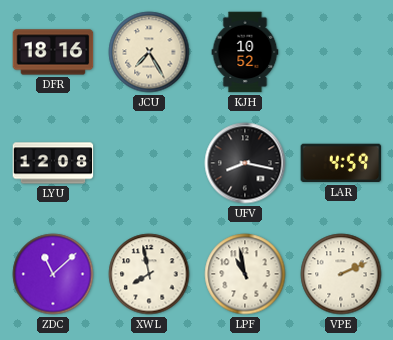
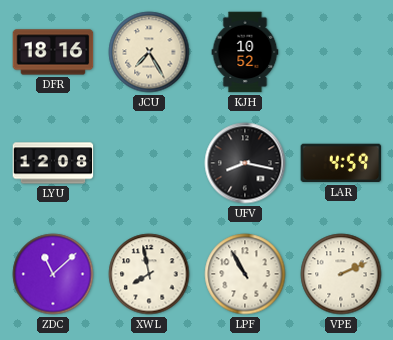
LPF: 10:58 -> 10:55
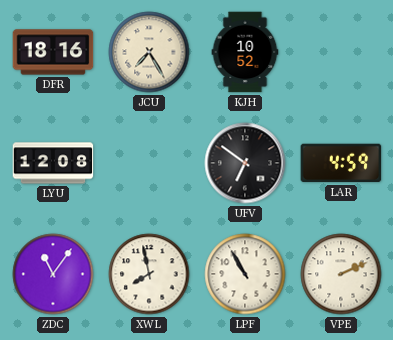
UFV: 8:17 -> 6:51
ZDC: 11:08 -> 11:06
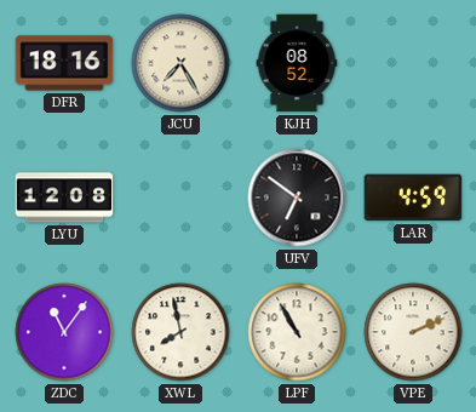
KJH: 10:52 -> 08:52
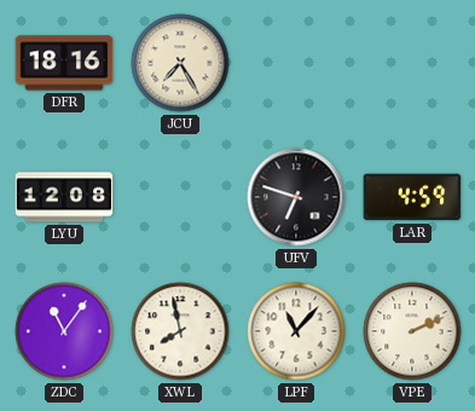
KJH: 08:52 -> none
UFV: 6:51 -> 6:48
LPF: 10:55 -> 11:07
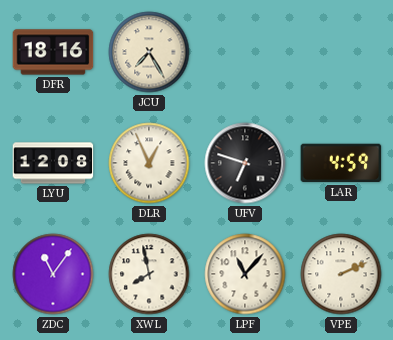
DLR: none -> 12:56
